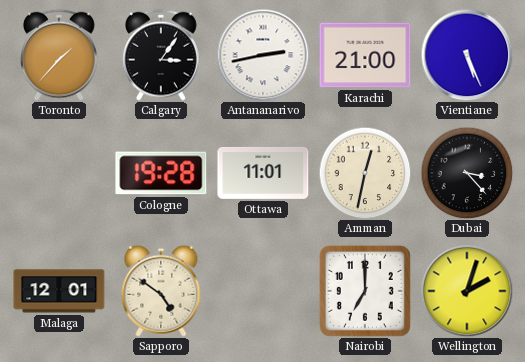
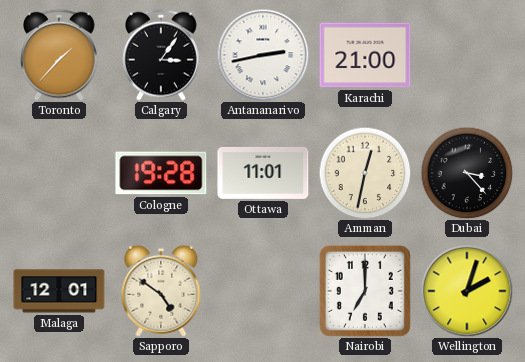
Vientiane: 5:26 -> none
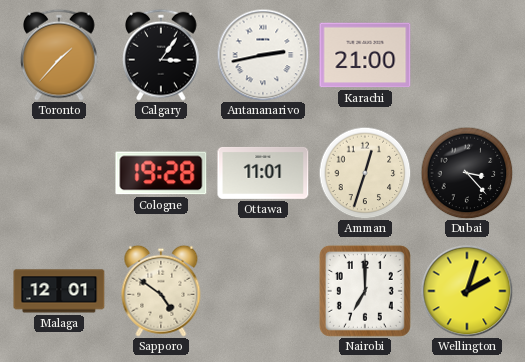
Amman: 12:32 -> 12:33
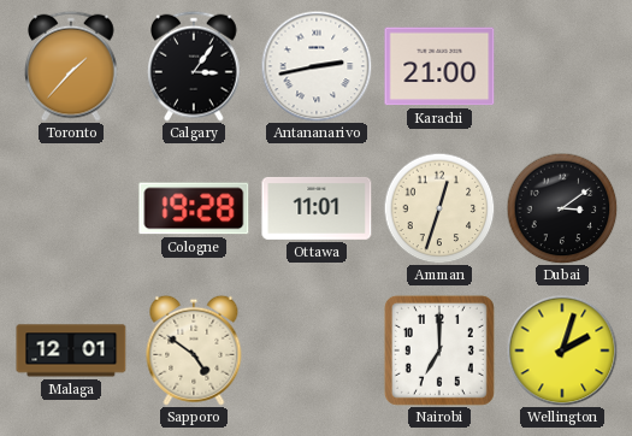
Dubai: 3:23 -> 3:09
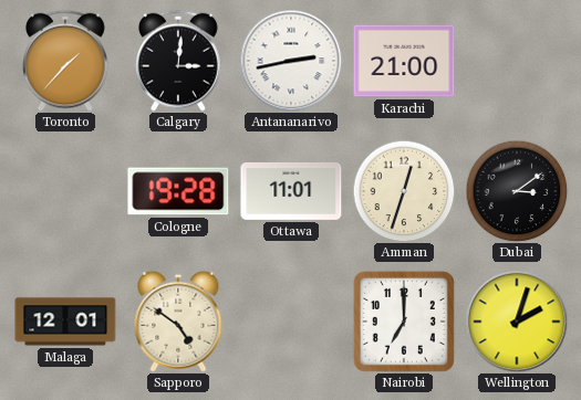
Calgary: 3:06 -> 3:01
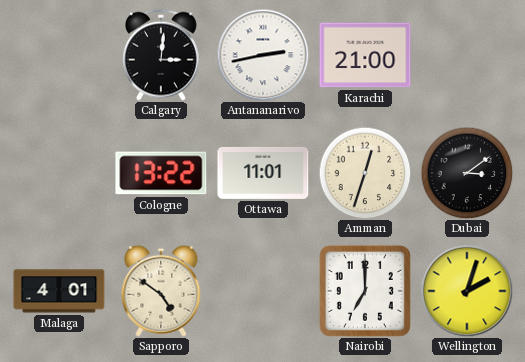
Toronto: 1:37 -> none
Cologne: 19:28 -> 13:22
Malaga: 12:01 -> 4:01
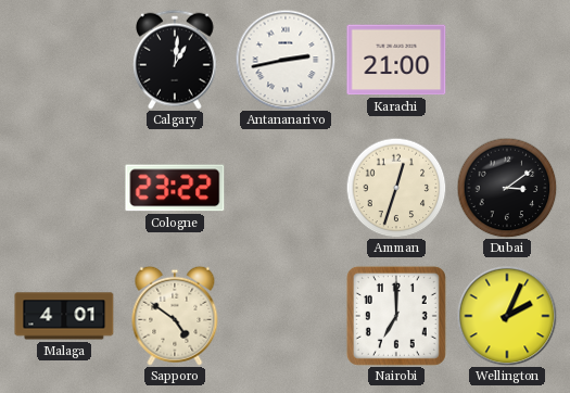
Calgary: 3:01 -> 1:01
Cologne: 13:22 -> 23:22
Ottawa: 11:01 -> none
Wellington: 2:03 -> 2:04
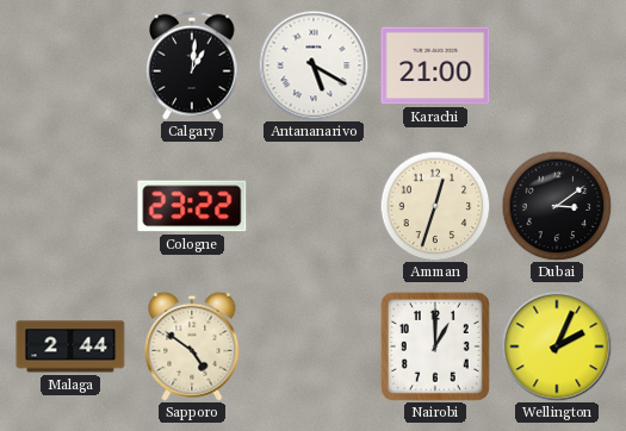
Antananarivo: 2:43 -> 5:20
Malaga: 4:01 -> 2:44
Nairobi: 7:00 -> 1:00
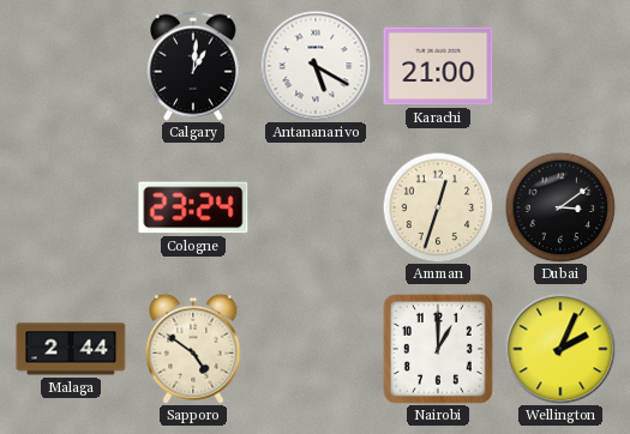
Cologne: 23:22 -> 23:24
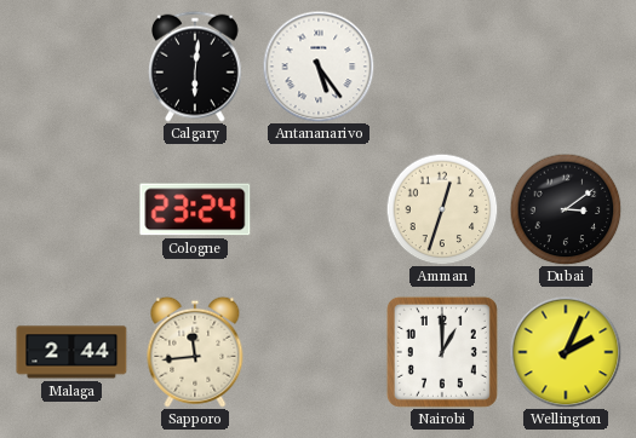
Calgary: 1:01 -> 6:01
Antananarivo: 5:20 -> 5:24
Karachi: 21:00 -> none
Sapporo: 4:51 -> 11:44
